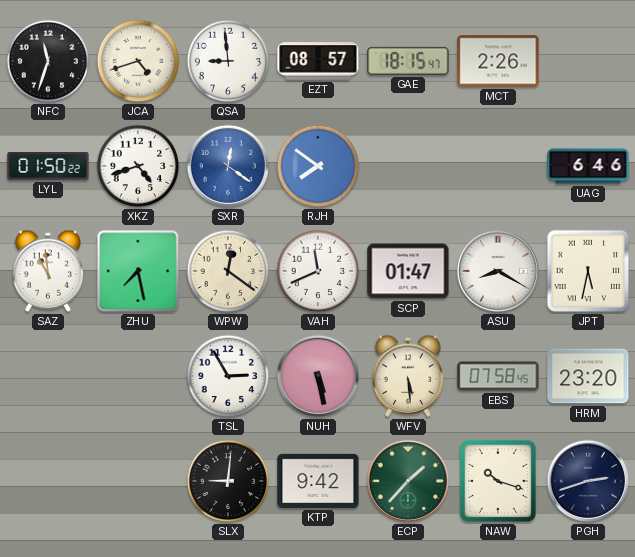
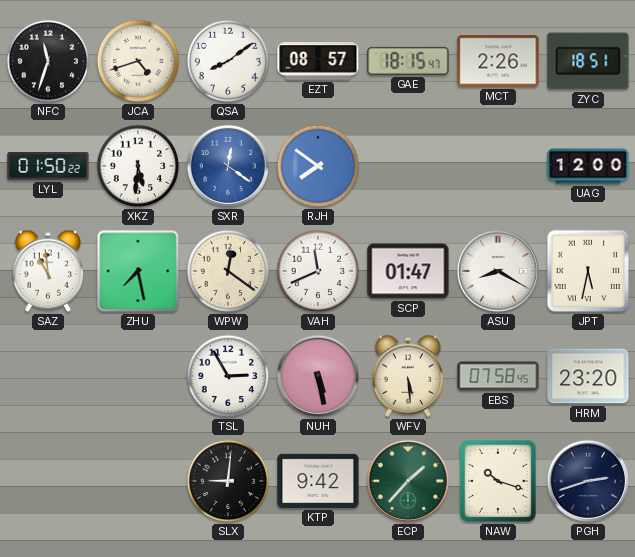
QSA: 8:59 -> 8:09
ZYC: none -> 18:51
XKZ: 4:42 -> 5:31
UAG: 6:46 -> 12:00
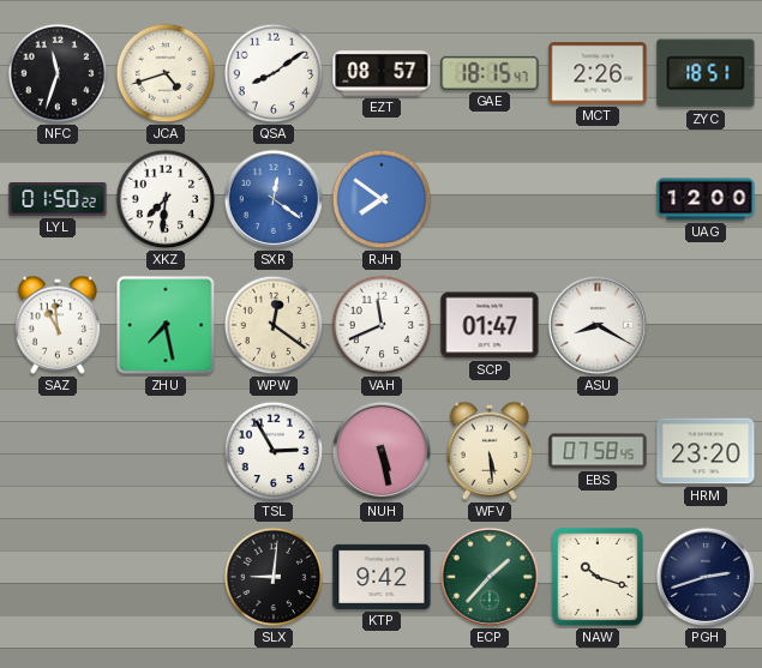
XKZ: 5:31 -> 7:31
JPT: 5:32 -> none
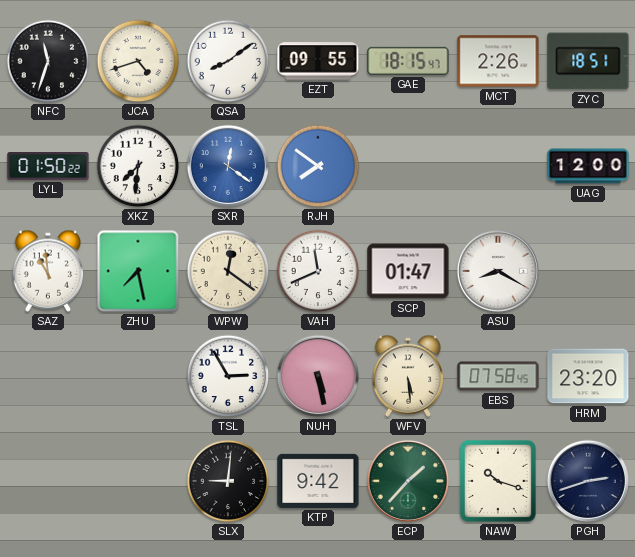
EZT: 08:57 -> 09:55
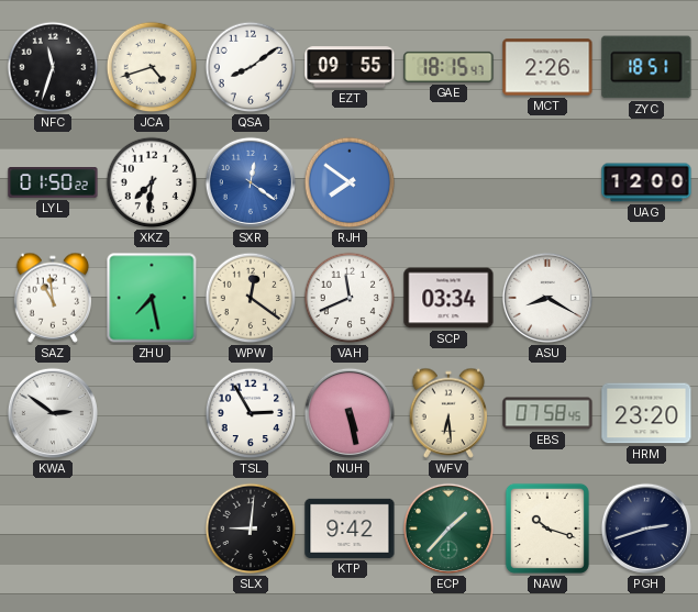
SCP: 01:47 -> 03:34
KWA: none -> 2:51
WFV: 5:29 -> 6:29
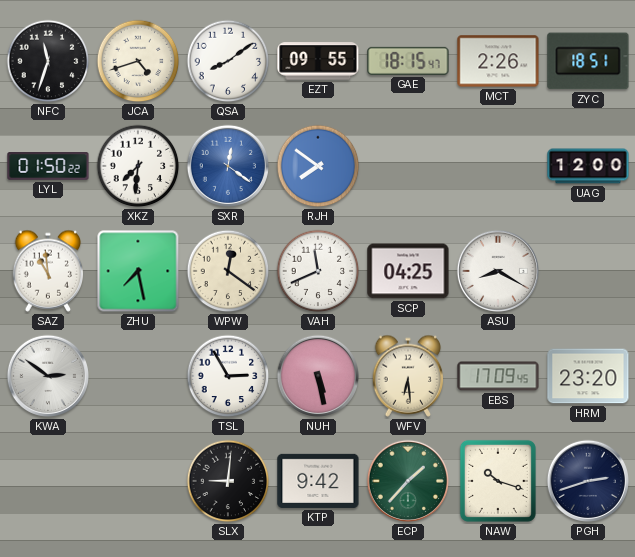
SCP: 03:34 -> 04:25
EBS: 07:58 -> 17:09
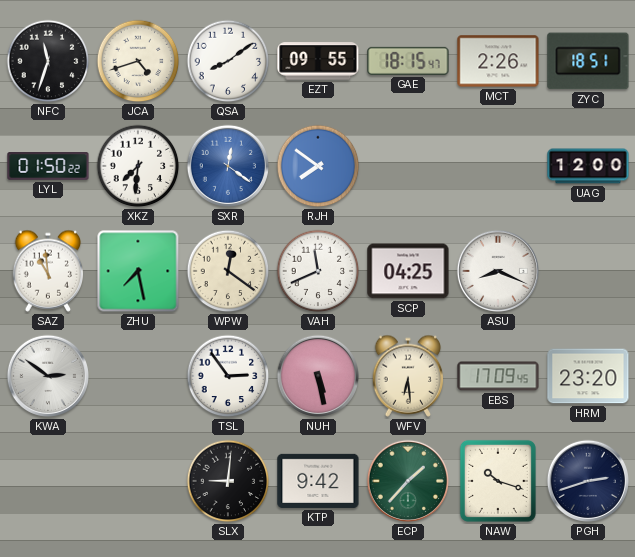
ASU: 8:20 -> 8:19
TSL: 2:55 -> 2:54
